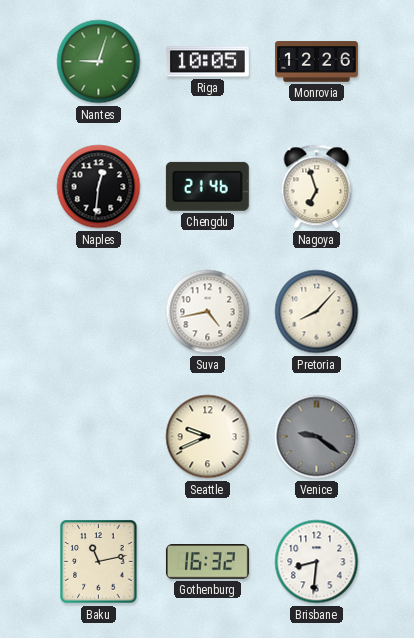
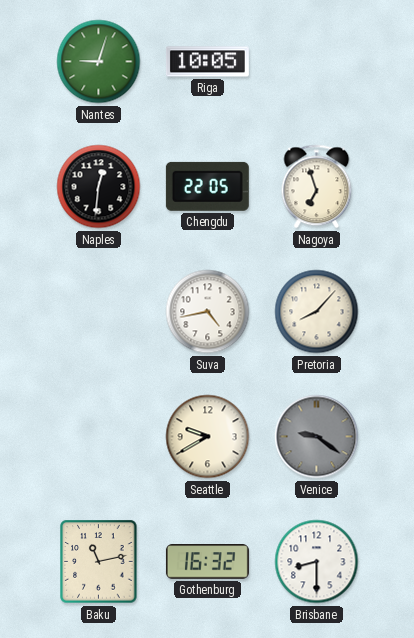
Monrovia: 12:26 -> none
Chengdu: 21:46 -> 22:05
Seattle: 9:41 -> 9:40
Brisbane: 8:31 -> 8:30
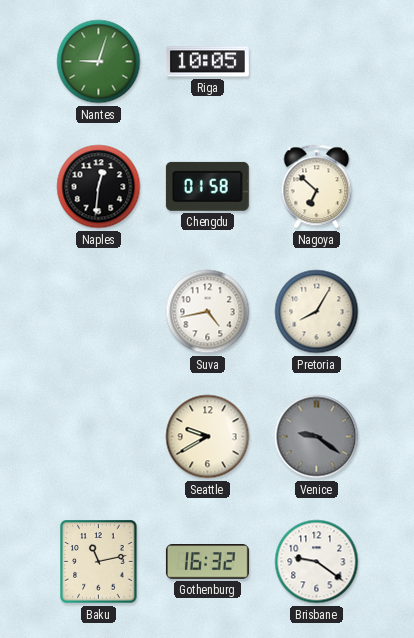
Chengdu: 22:05 -> 01:58
Nagoya: 6:57 -> 6:52
Pretoria: 8:07 -> 8:05
Brisbane: 8:30 -> 9:21
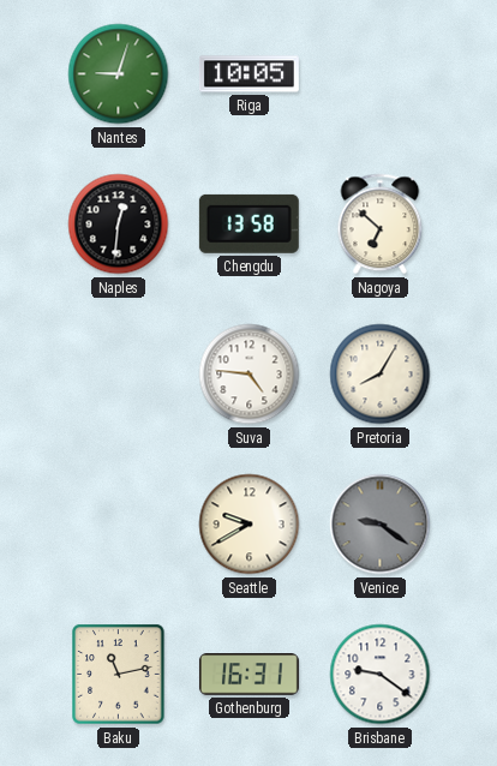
Chengdu: 01:58 -> 13:58
Suva: 4:43 -> 4:46
Gothenburg: 16:32 -> 16:31
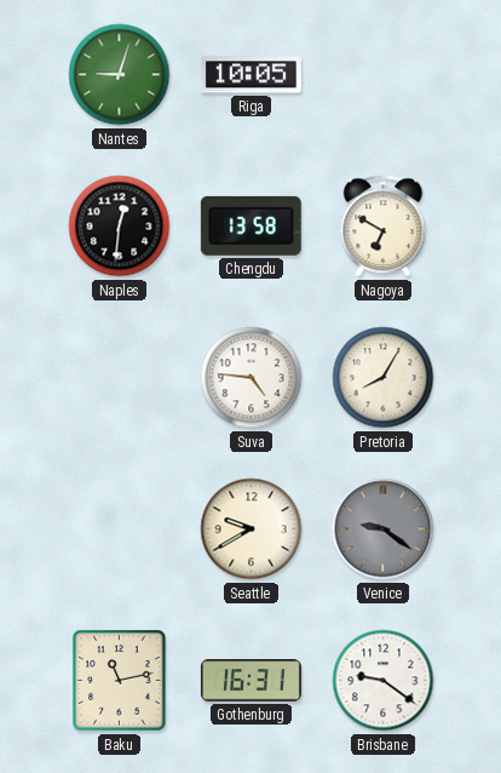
Nagoya: 6:52 -> 6:50
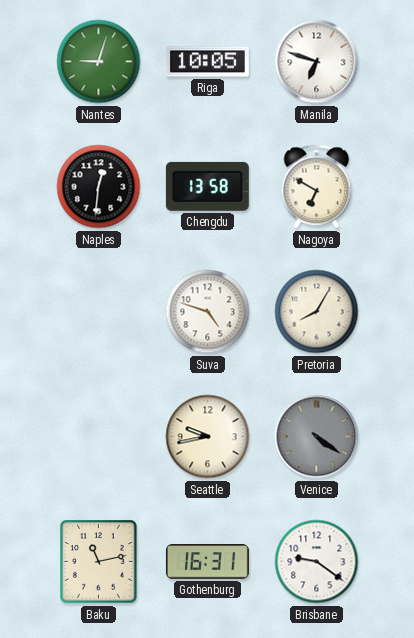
Manila: none -> 6:48
Suva: 4:46 -> 4:48
Seattle: 9:40 -> 9:43
Venice: 9:21 -> 4:21
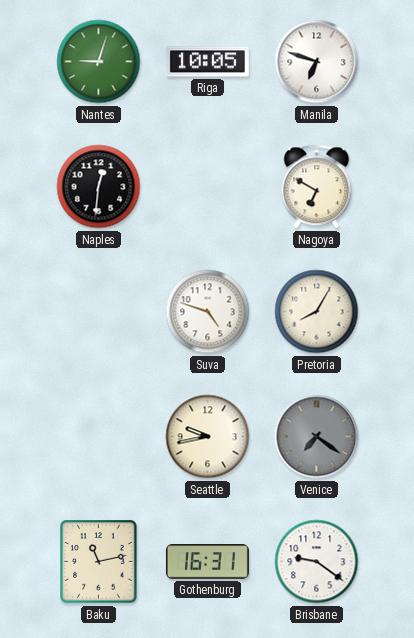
Chengdu: 13:58 -> none
Venice: 4:21 -> 7:21
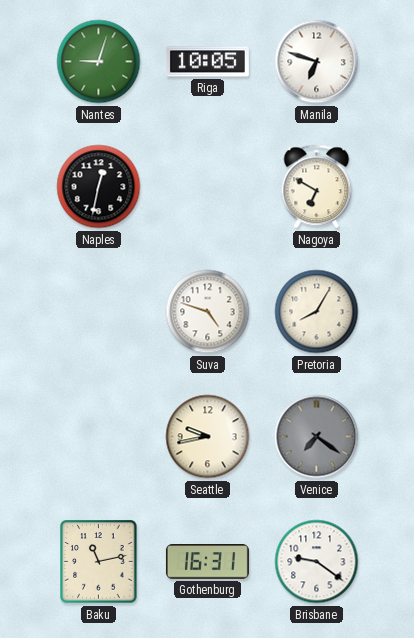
Naples: 12:31 -> 12:32
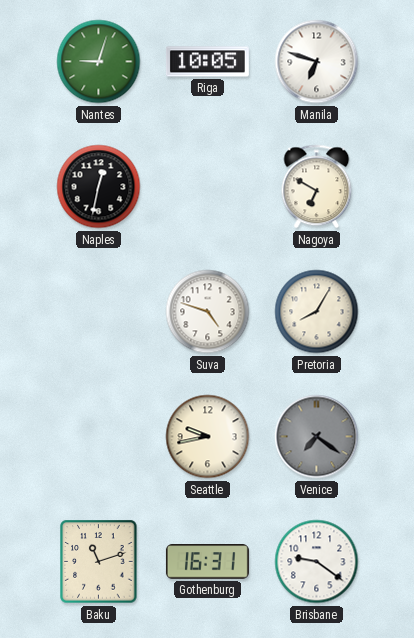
Baku: 11:13 -> 11:12
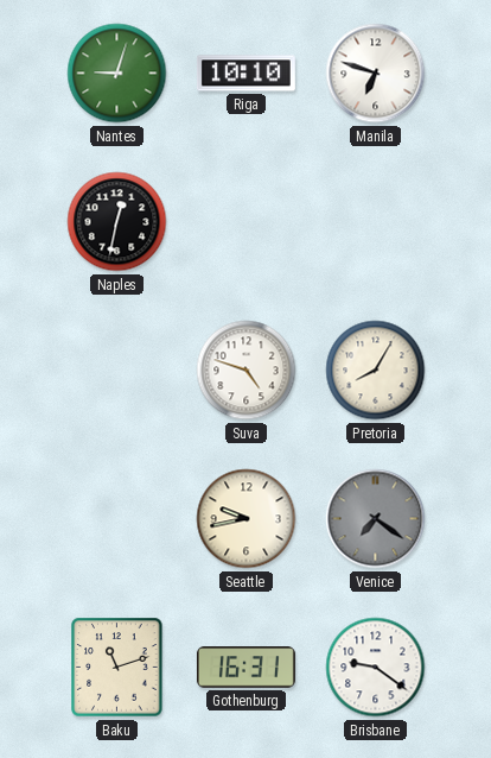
Riga: 10:05 -> 10:10
Nagoya: 6:50 -> none
